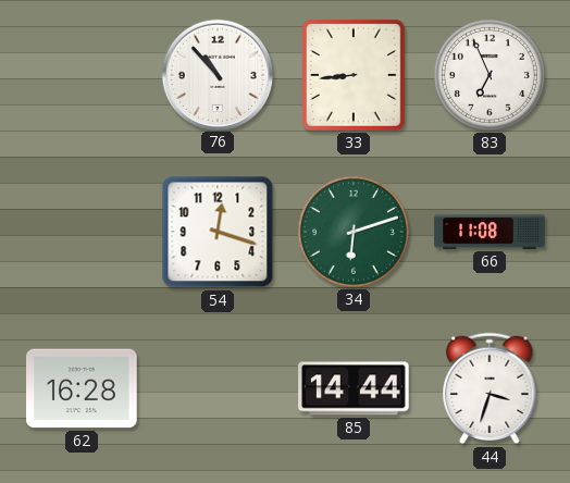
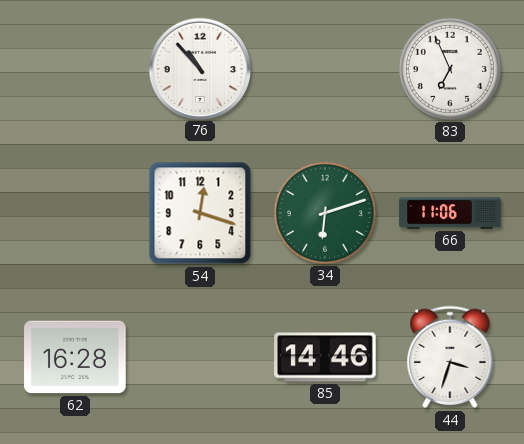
33: 8:44 -> none
66: 11:08 -> 11:06
85: 14:44 -> 14:46
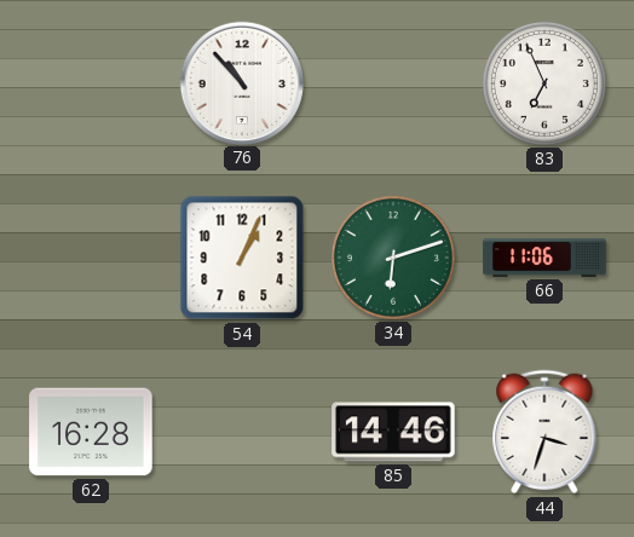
54: 12:18 -> 1:04
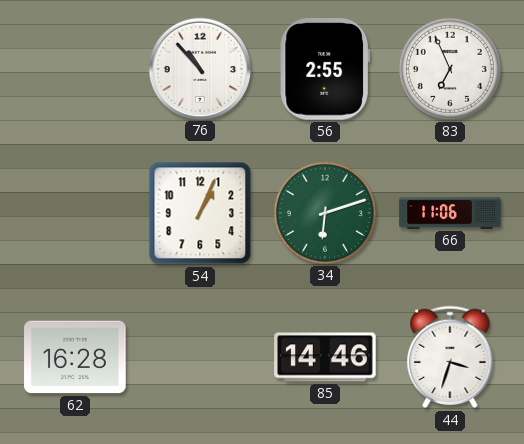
56: none -> 2:55
